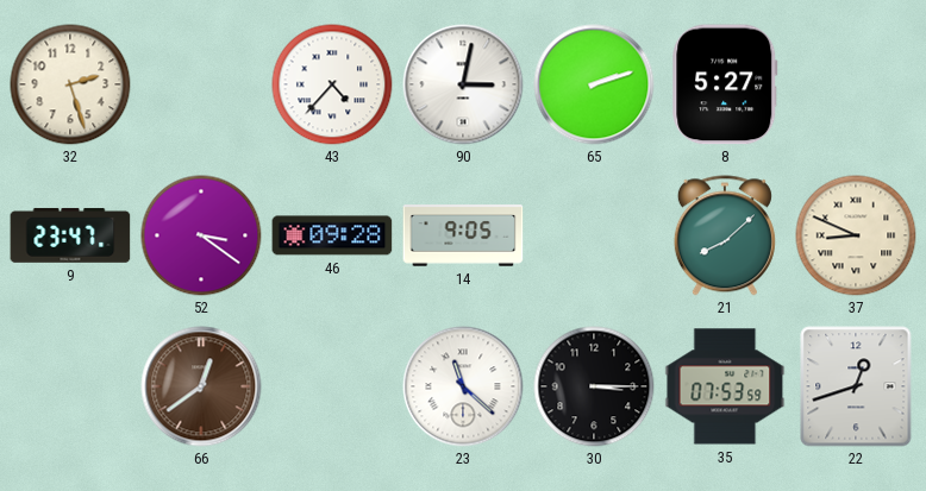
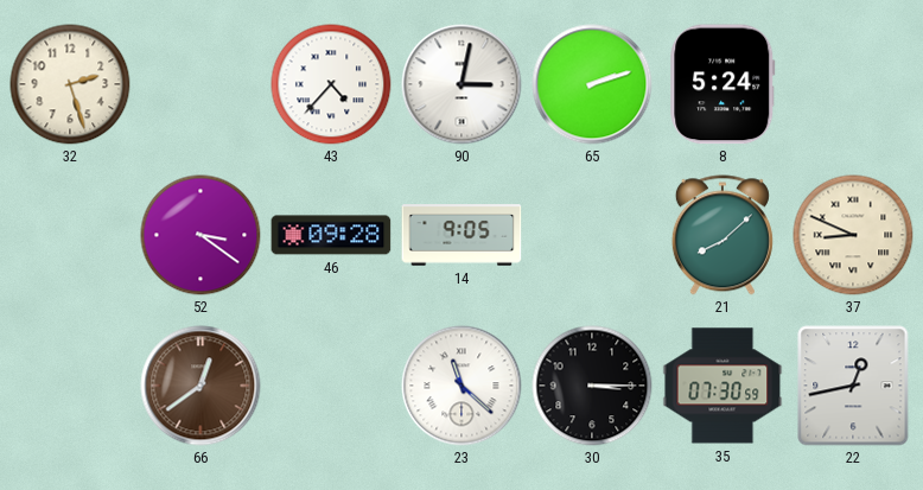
8: 5:27 -> 5:24
9: 23:47 -> none
35: 07:53 -> 07:30
22: 12:42 -> 12:43
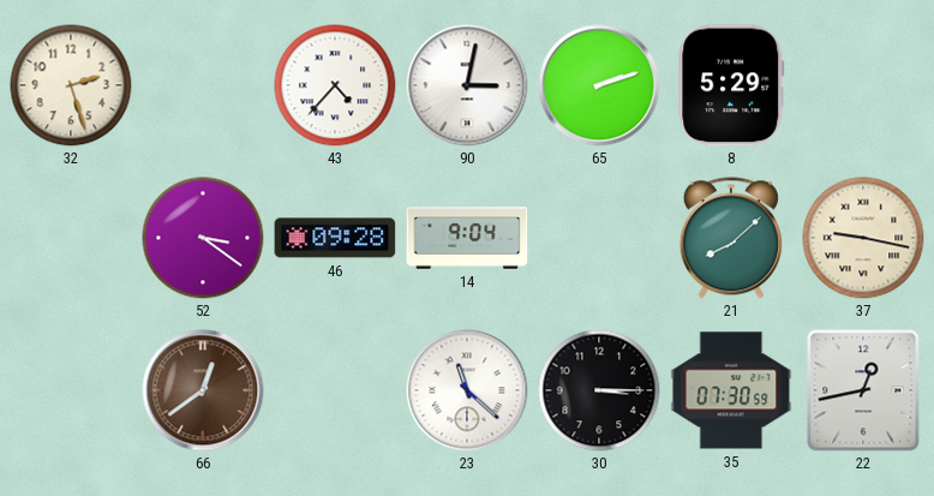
8: 5:24 -> 5:29
14: 9:05 -> 9:04
37: 8:49 -> 9:17
